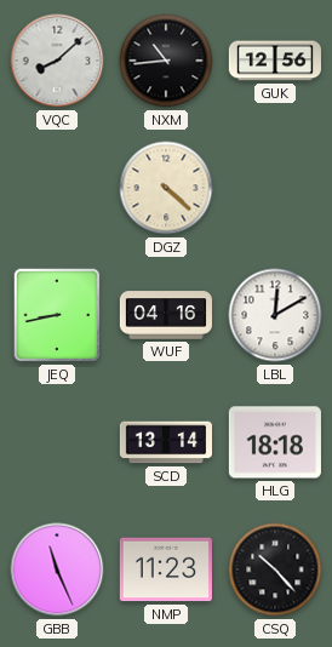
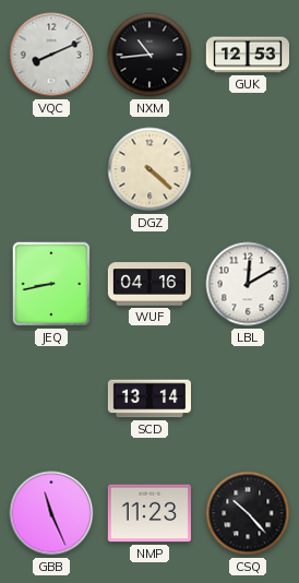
VQC: 8:08 -> 8:11
GUK: 12:56 -> 12:53
HLG: 18:18 -> none
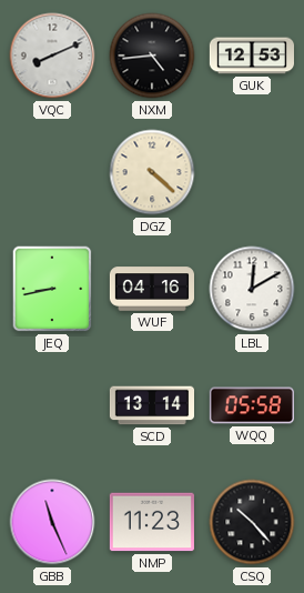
NXM: 10:44 -> 4:44
WQQ: none -> 05:58
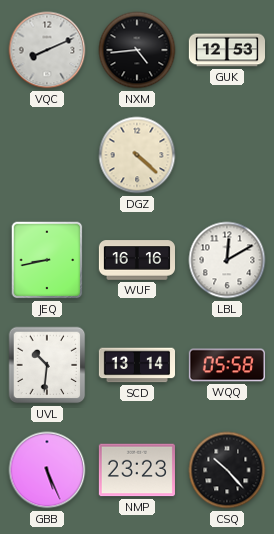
WUF: 04:16 -> 16:16
UVL: none -> 10:31
GBB: 11:26 -> 5:26
NMP: 11:23 -> 23:23
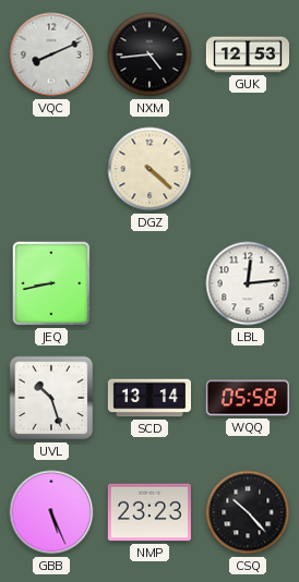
WUF: 16:16 -> none
LBL: 12:10 -> 12:14
UVL: 10:31 -> 10:27
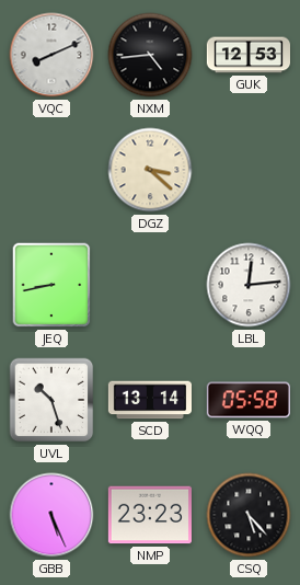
DGZ: 4:22 -> 3:22
CSQ: 10:23 -> 5:23
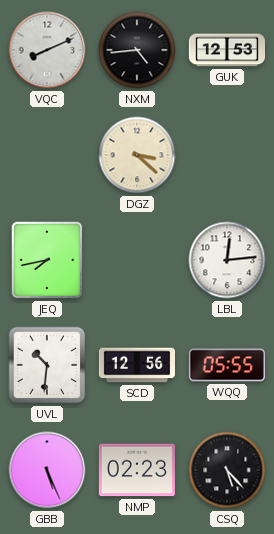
JEQ: 8:43 -> 7:43
UVL: 10:27 -> 10:31
SCD: 13:14 -> 12:56
WQQ: 05:58 -> 05:55
NMP: 23:23 -> 02:23
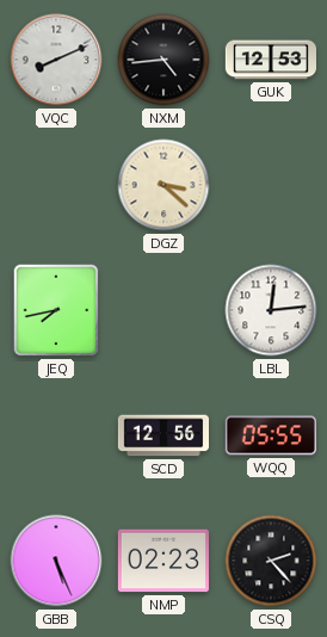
UVL: 10:31 -> none
CSQ: 5:23 -> 2:23
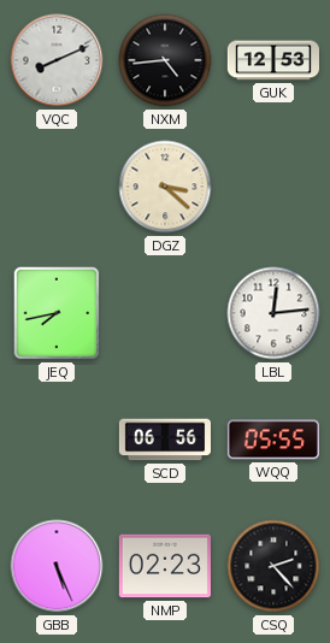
SCD: 12:56 -> 06:56
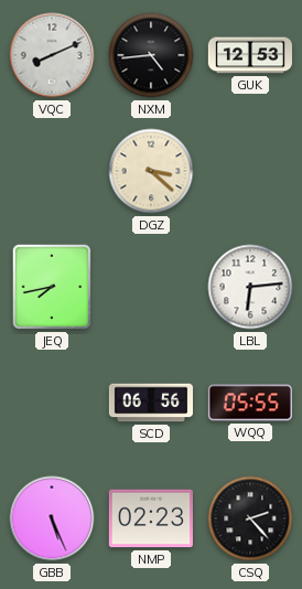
LBL: 12:14 -> 6:14
